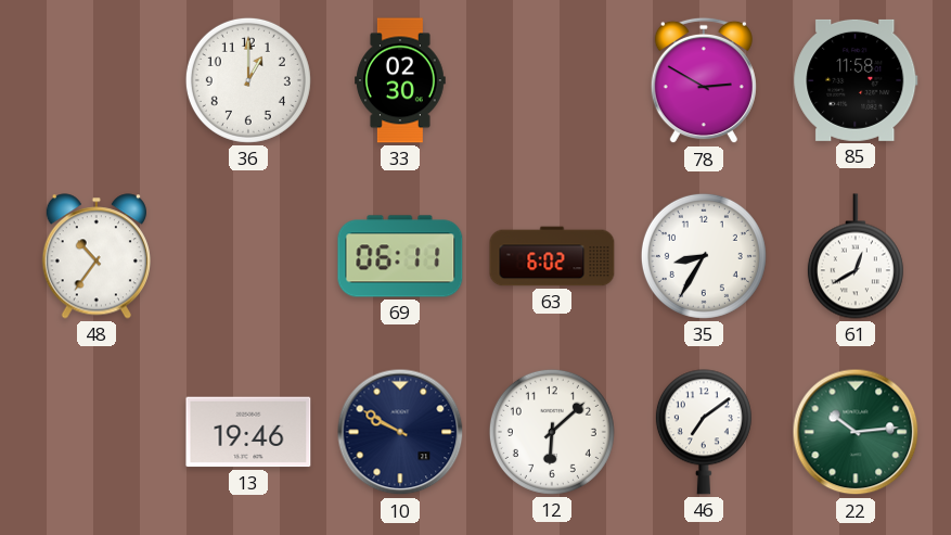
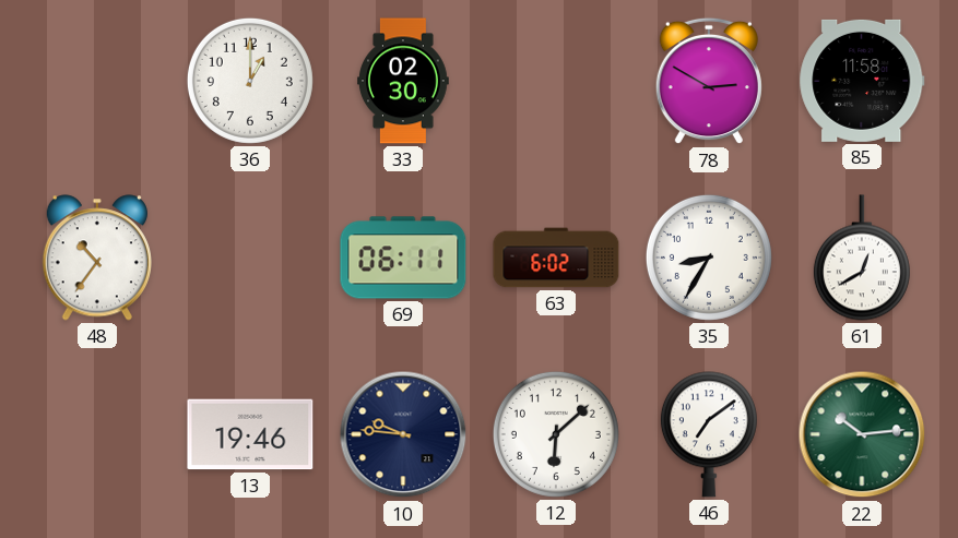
10: 9:50 -> 9:46
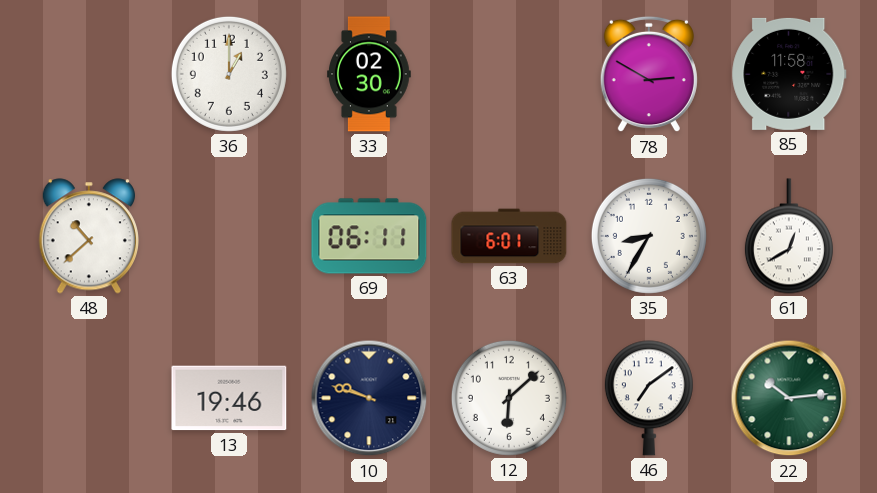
48: 10:36 -> 10:38
63: 6:02 -> 6:01
10: 9:46 -> 9:48
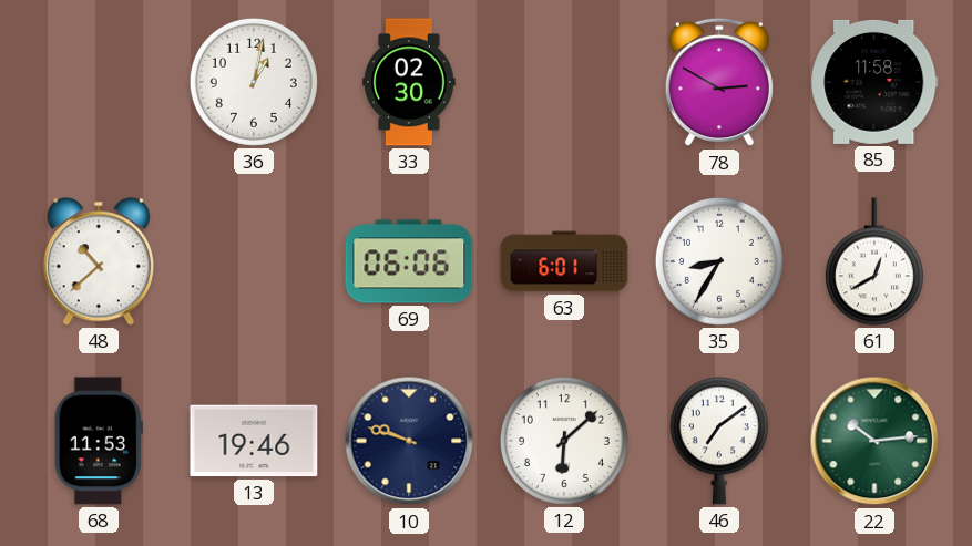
36: 1:00 -> 1:02
69: 06:11 -> 06:06
68: none -> 11:53
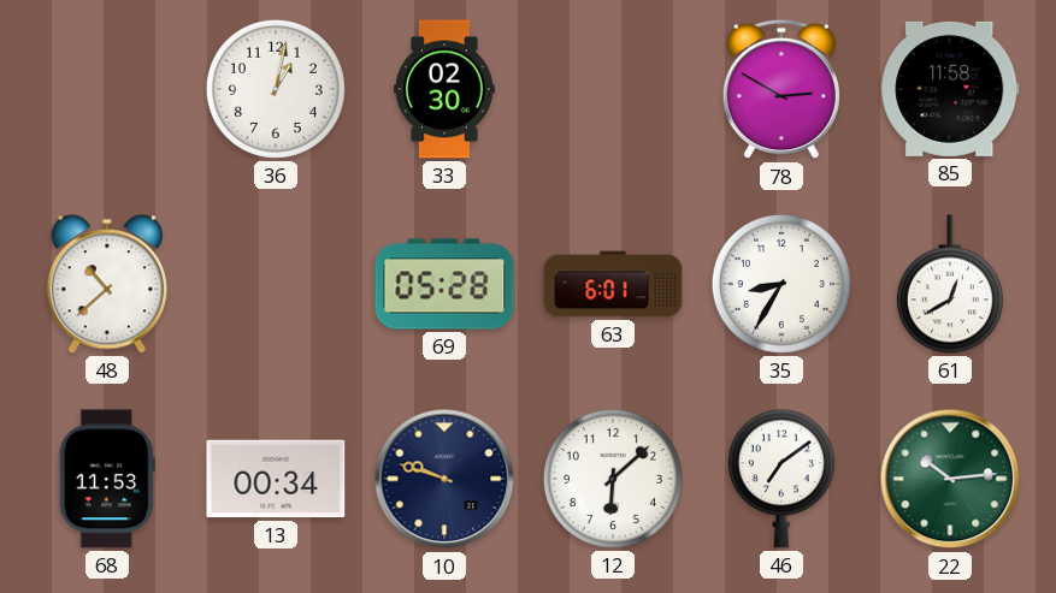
69: 06:06 -> 05:28
13: 19:46 -> 00:34
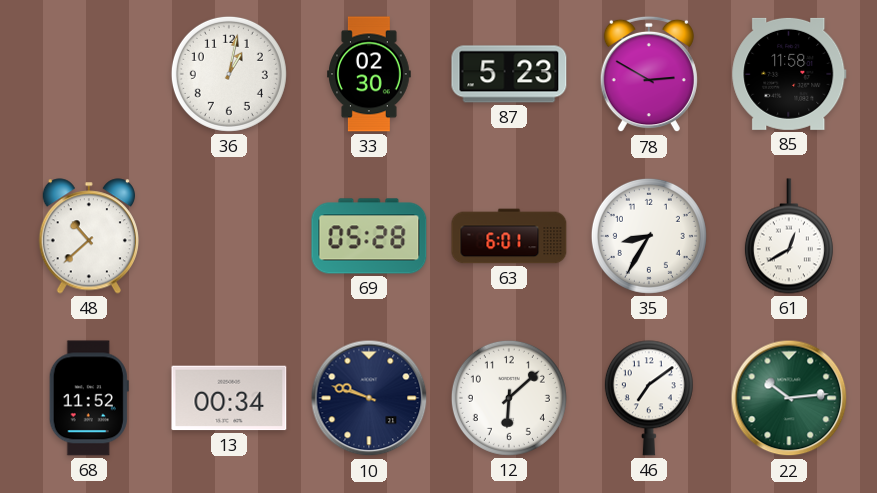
87: none -> 5:23
68: 11:53 -> 11:52
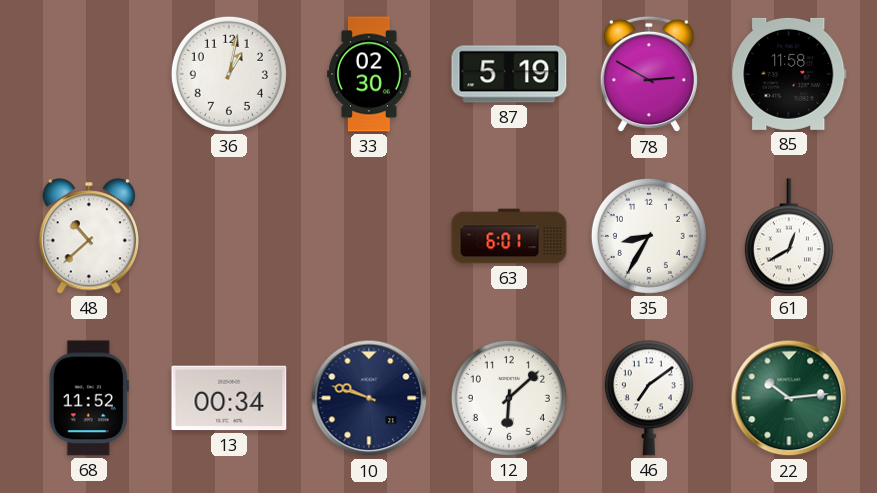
87: 5:23 -> 5:19
69: 05:28 -> none
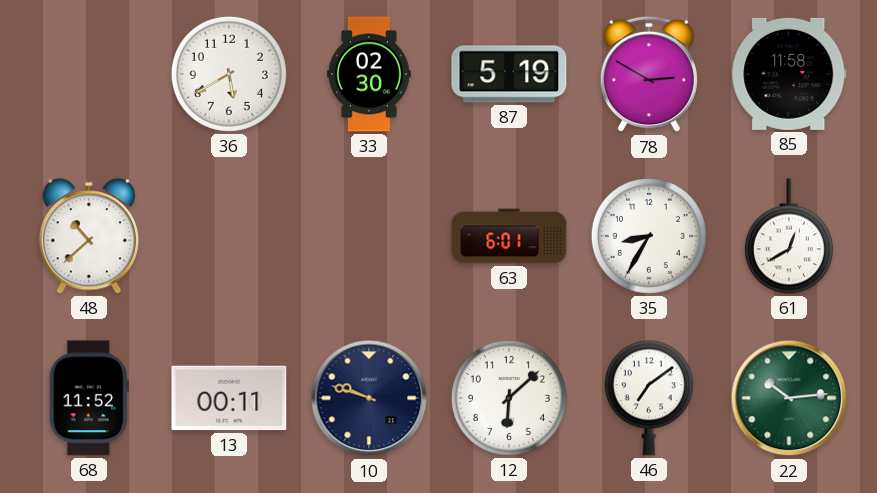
36: 1:02 -> 5:40
13: 00:34 -> 00:11
